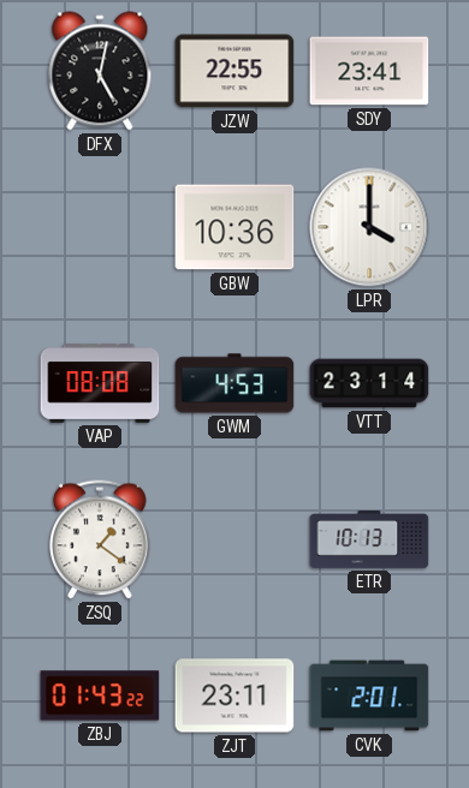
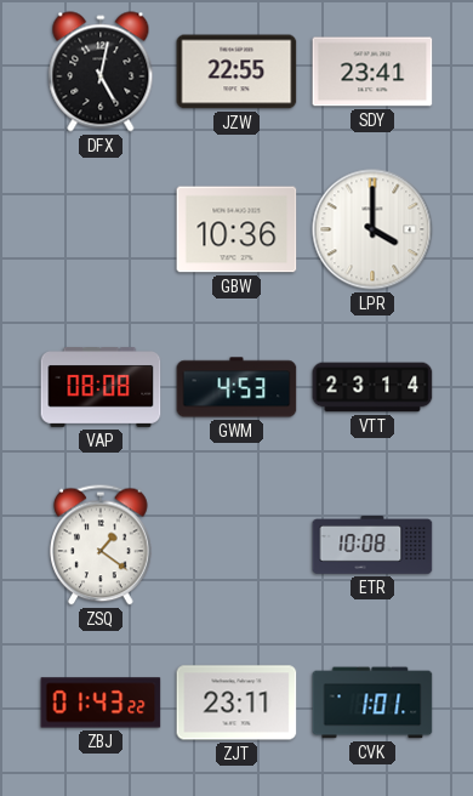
ETR: 10:13 -> 10:08
CVK: 2:01 -> 1:01
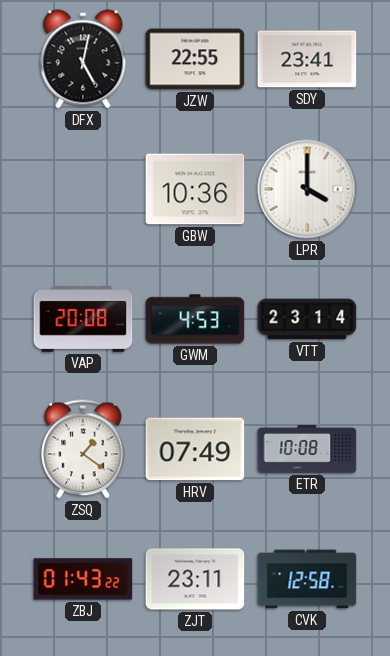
VAP: 08:08 -> 20:08
HRV: none -> 07:49
CVK: 1:01 -> 12:58
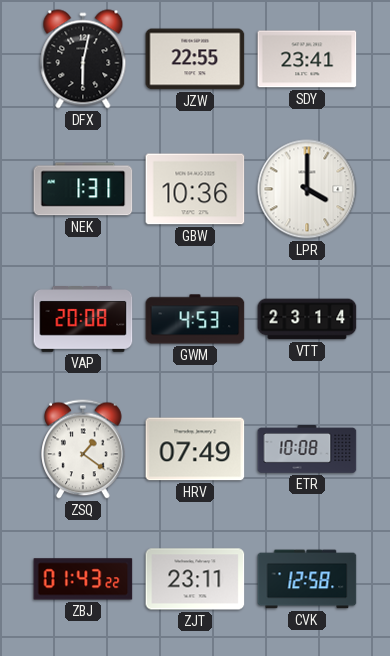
DFX: 5:02 -> 6:02
NEK: none -> 1:31
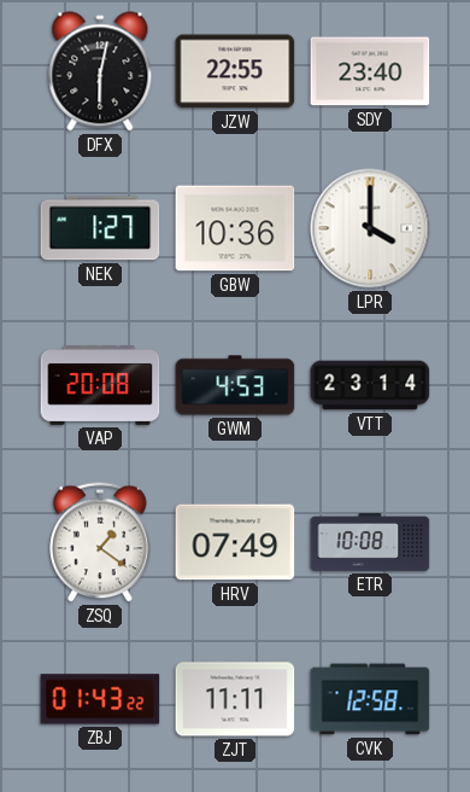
SDY: 23:41 -> 23:40
NEK: 1:31 -> 1:27
ZJT: 23:11 -> 11:11
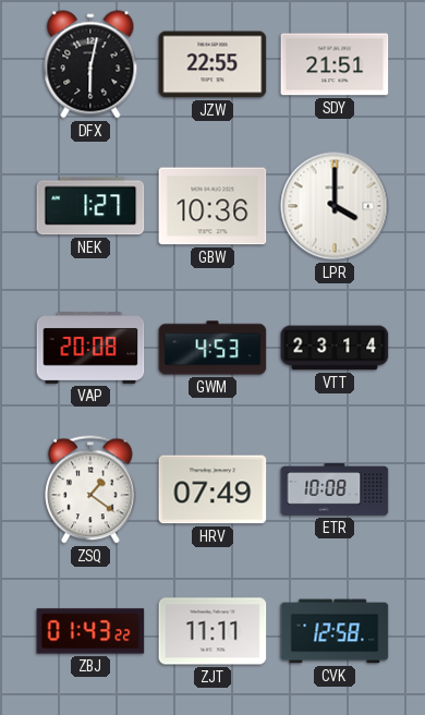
SDY: 23:40 -> 21:51
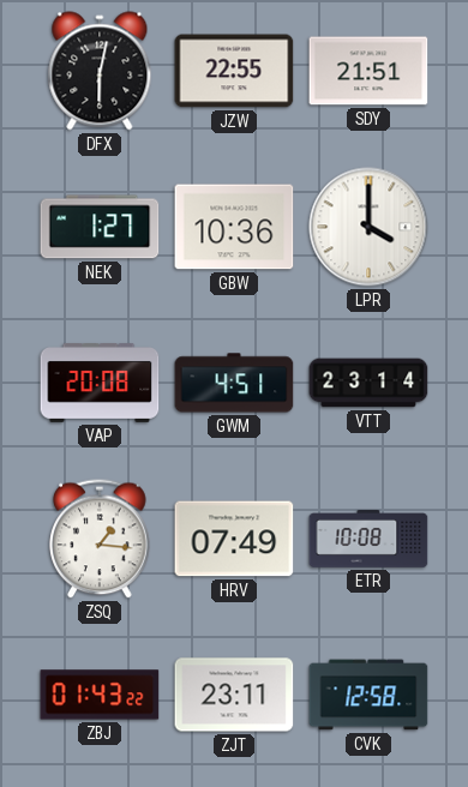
GWM: 4:53 -> 4:51
ZSQ: 1:21 -> 1:16
ZJT: 11:11 -> 23:11
